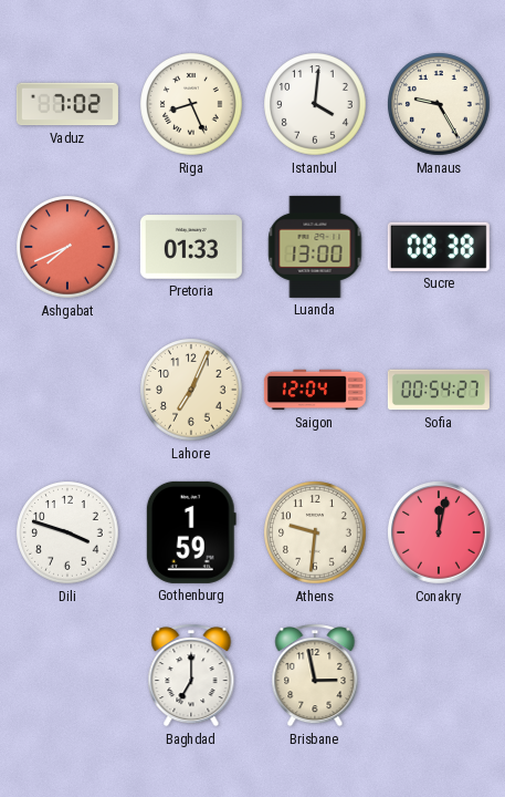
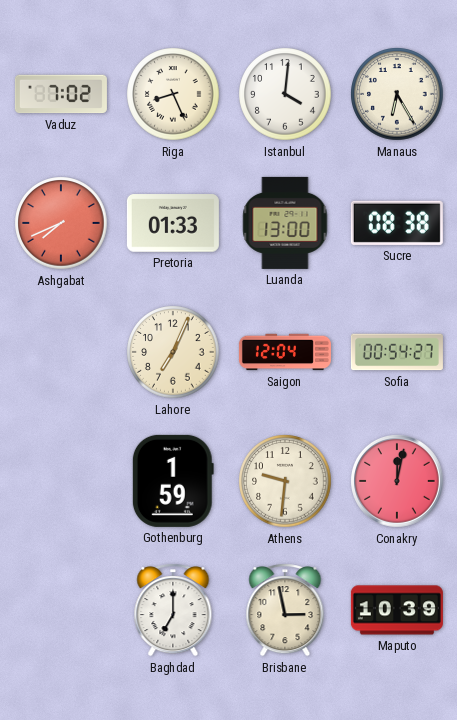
Manaus: 9:25 -> 6:25
Dili: 3:48 -> none
Maputo: none -> 10:39
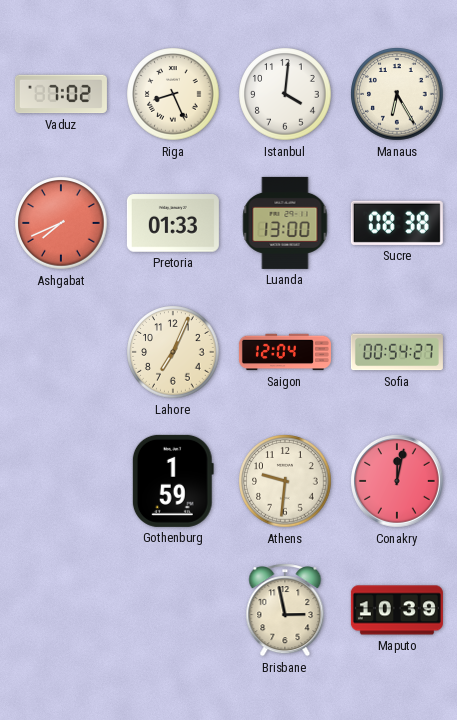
Baghdad: 7:00 -> none
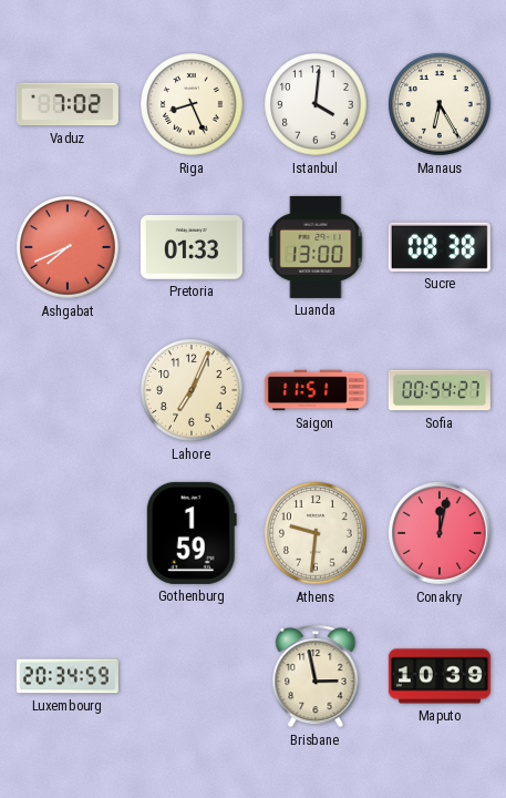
Saigon: 12:04 -> 11:51
Luxembourg: none -> 20:34
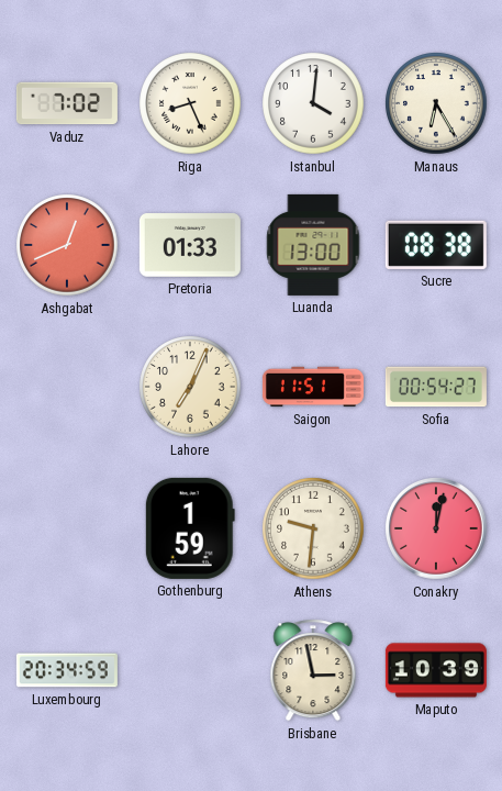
Ashgabat: 7:41 -> 12:41
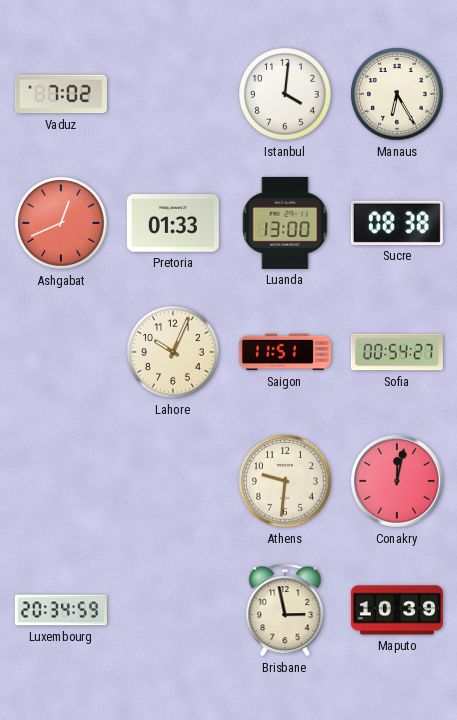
Riga: 8:26 -> none
Lahore: 7:04 -> 10:04
Gothenburg: 1:59 -> none
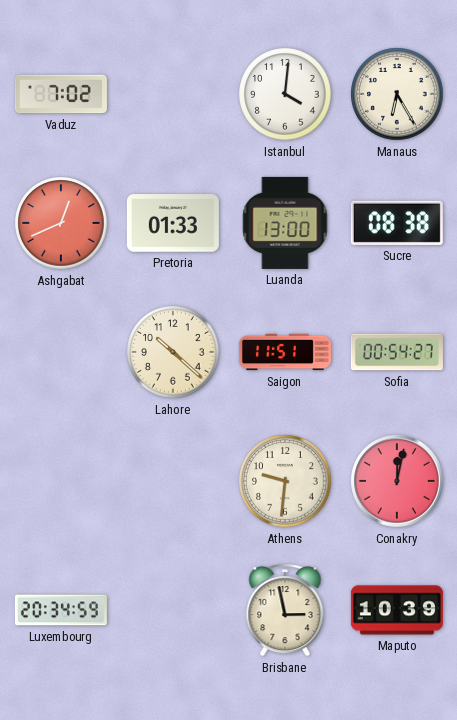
Lahore: 10:04 -> 10:22
